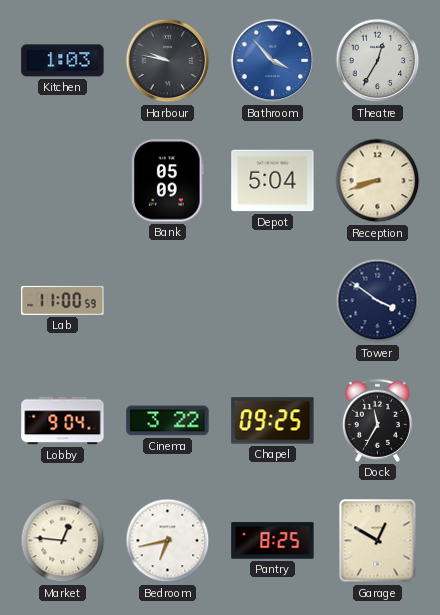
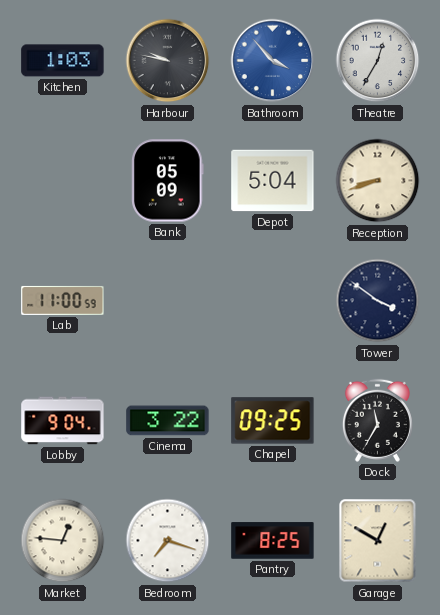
Bedroom: 6:43 -> 7:18
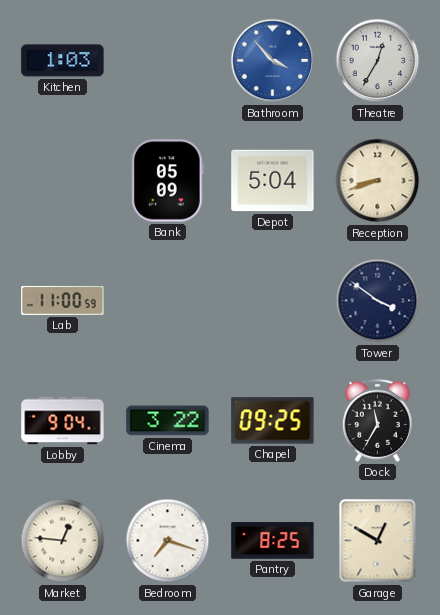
Harbour: 9:47 -> none
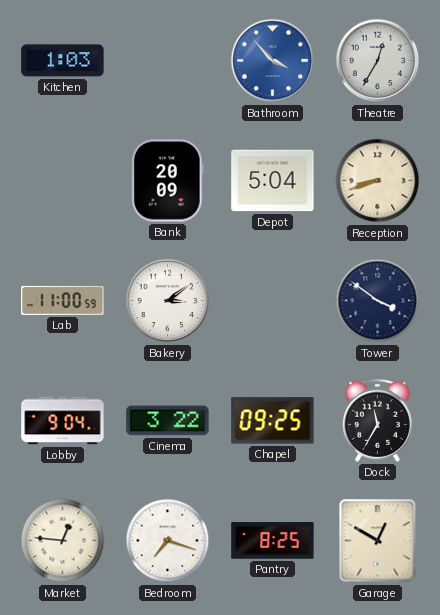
Bank: 05:09 -> 20:09
Bakery: none -> 3:09
